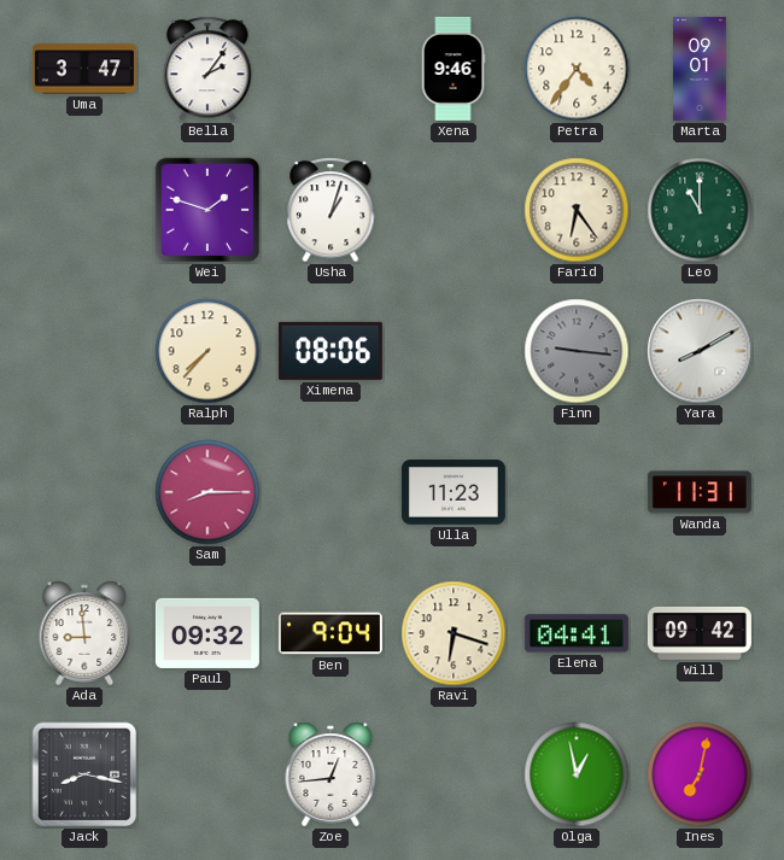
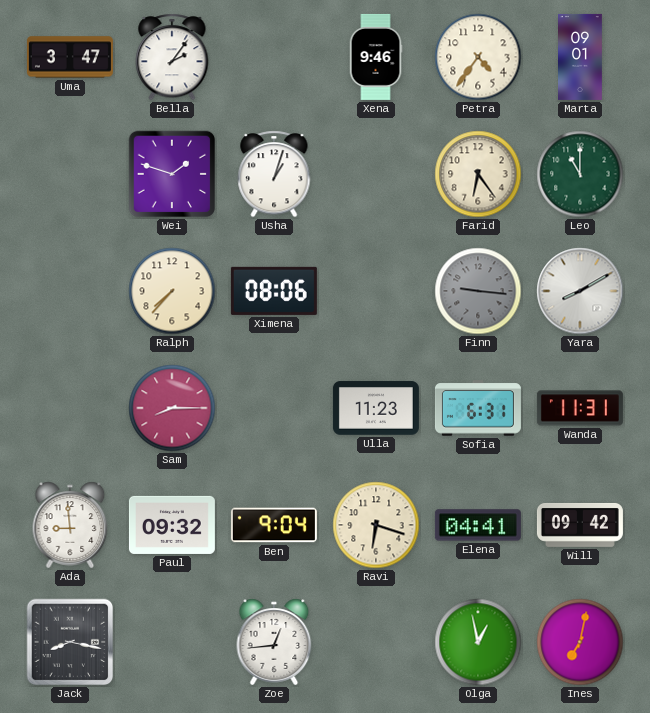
Sofia: none -> 6:31
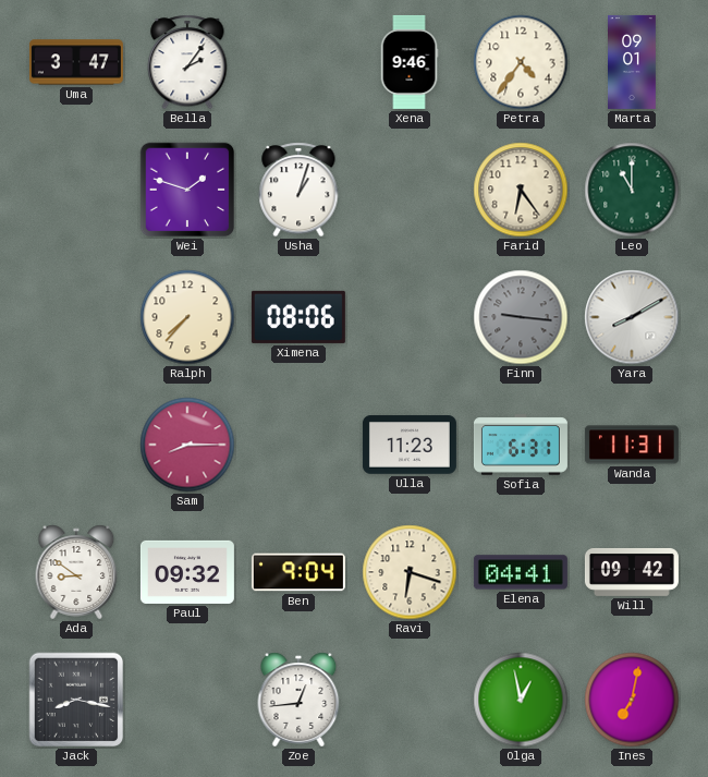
Ada: 8:59 -> 8:51
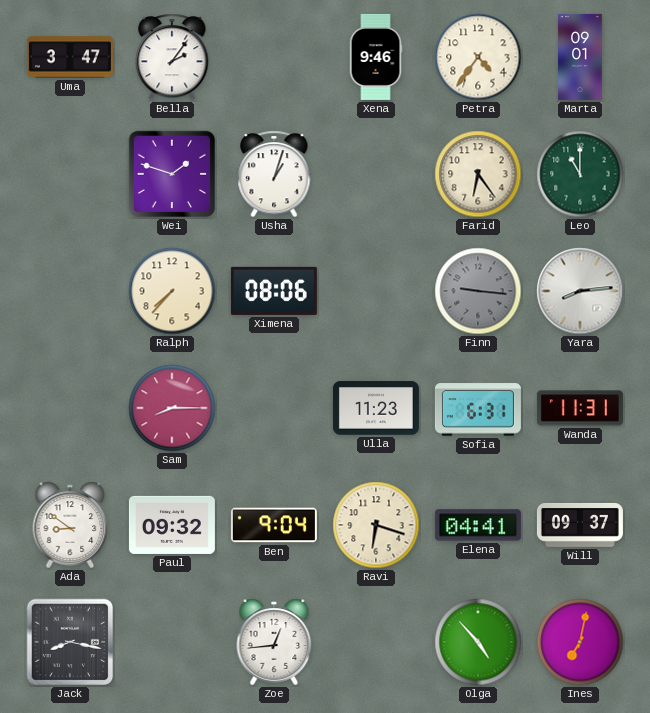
Yara: 8:10 -> 8:14
Will: 09:42 -> 09:37
Olga: 12:58 -> 4:53
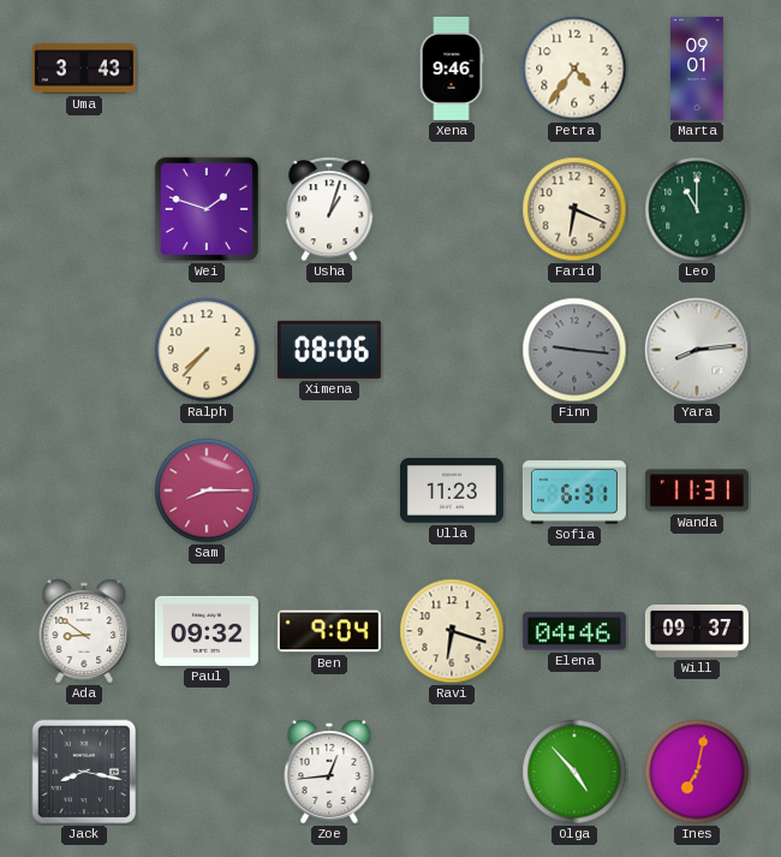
Uma: 3:47 -> 3:43
Bella: 2:06 -> none
Farid: 6:24 -> 6:19
Elena: 04:41 -> 04:46
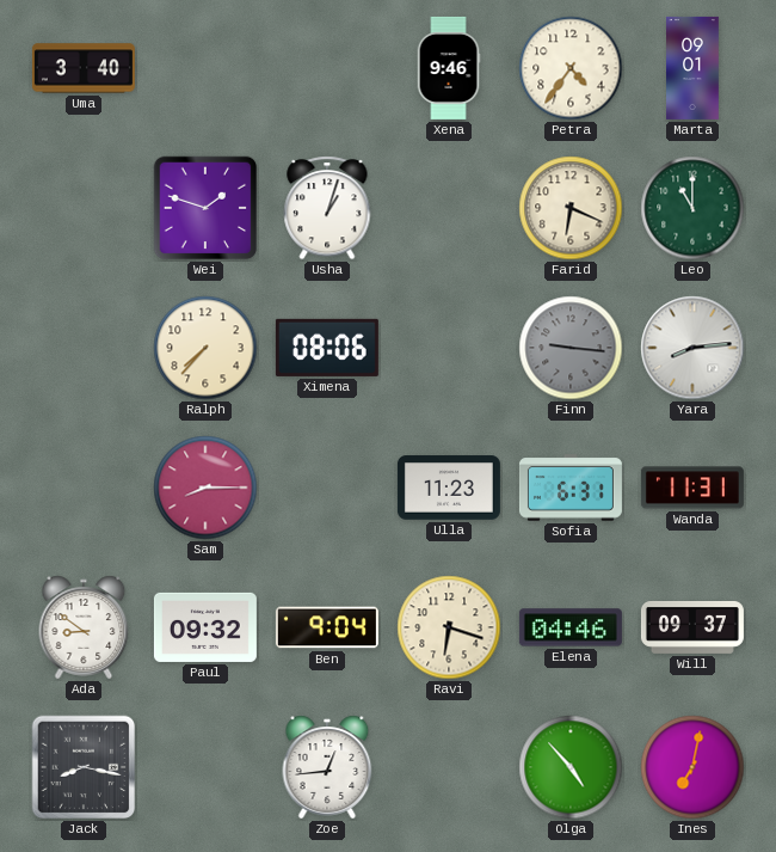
Uma: 3:43 -> 3:40
